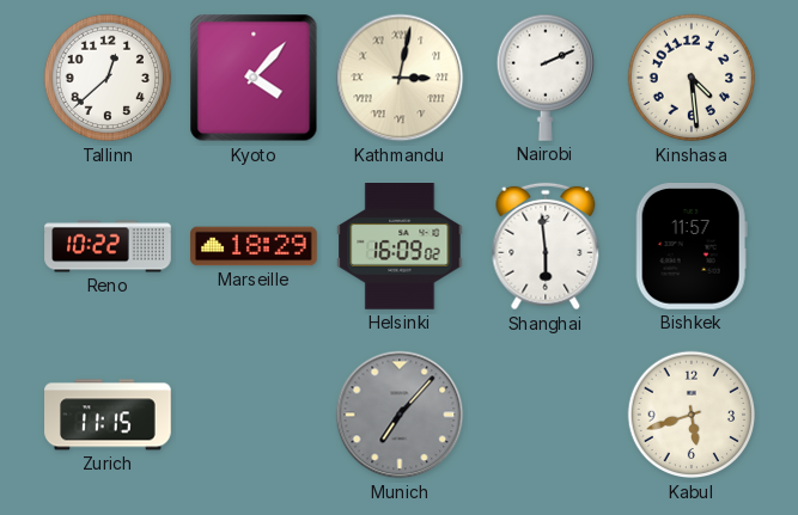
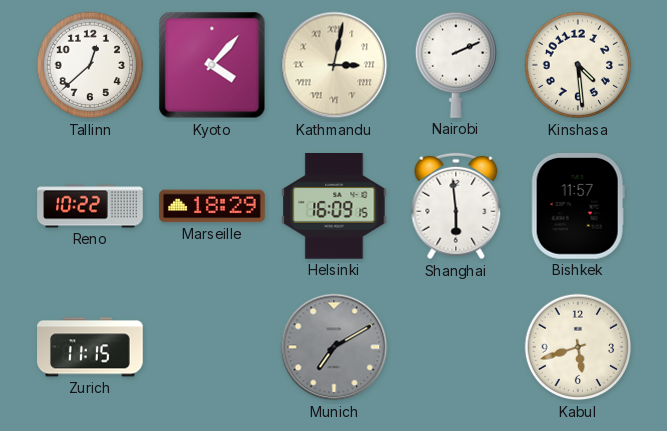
Helsinki: 16:09:02 -> 16:09:15
Munich: 7:07 -> 7:10
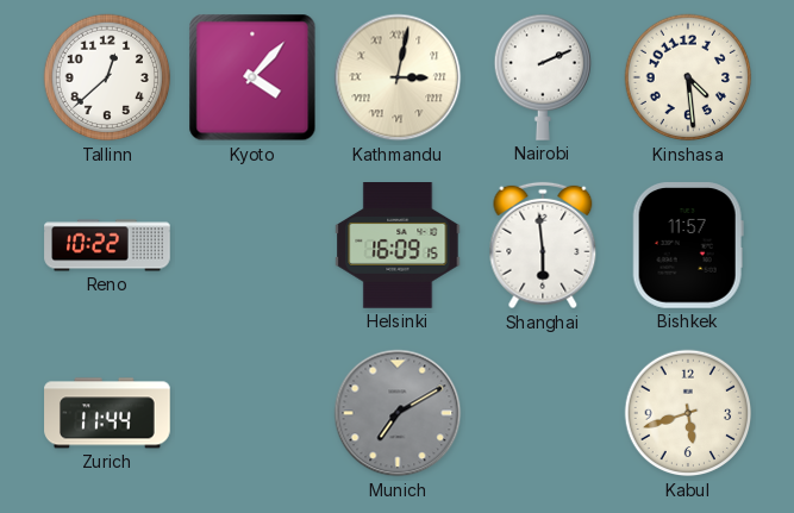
Marseille: 18:29 -> none
Zurich: 11:15 -> 11:44
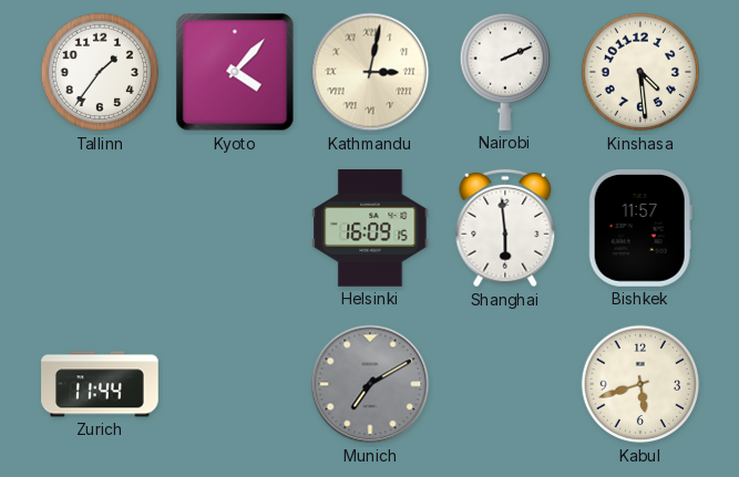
Tallinn: 12:38 -> 1:36
Reno: 10:22 -> none
